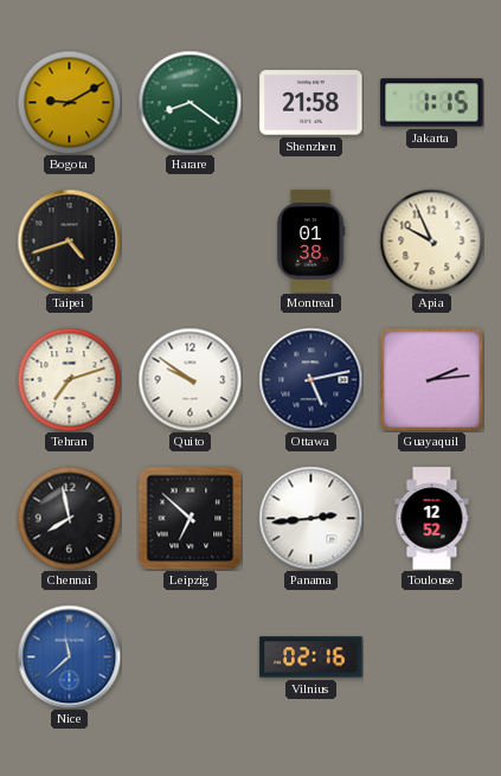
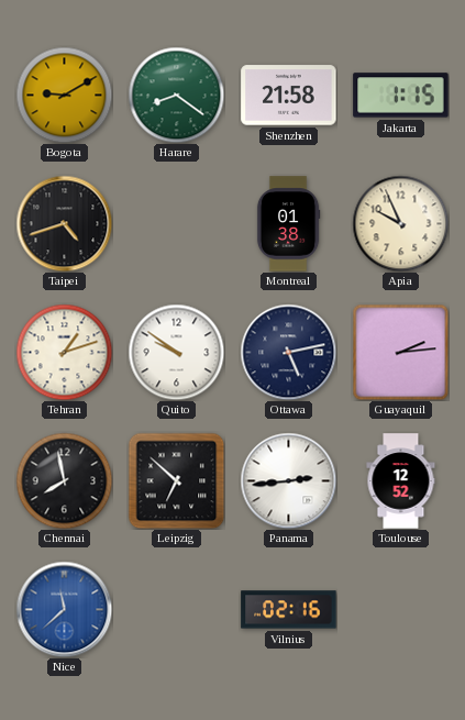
Tehran: 7:12 -> 1:12
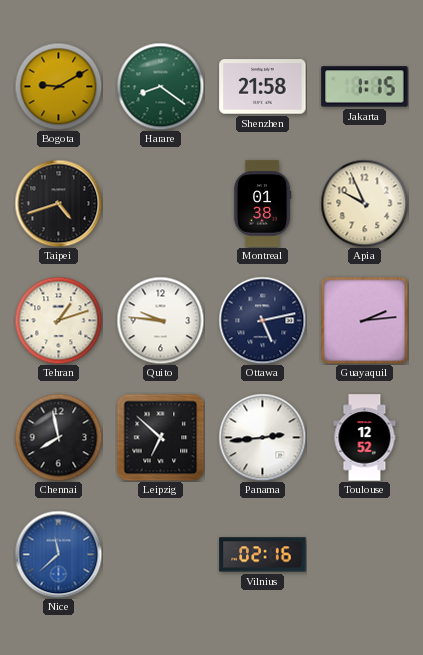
Quito: 9:51 -> 9:46
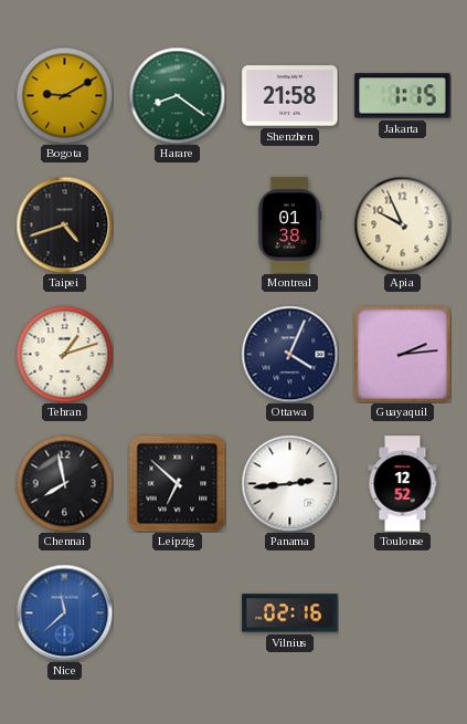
Quito: 9:46 -> none
Ottawa: 5:13 -> 4:04
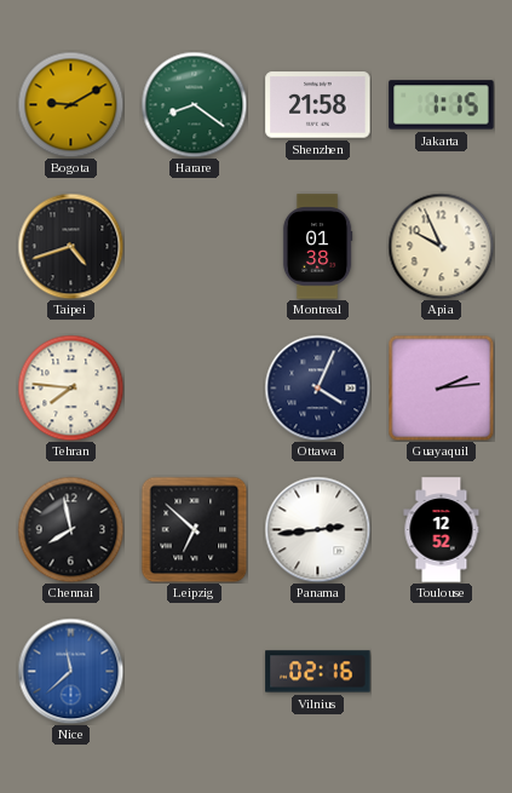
Tehran: 1:12 -> 7:46
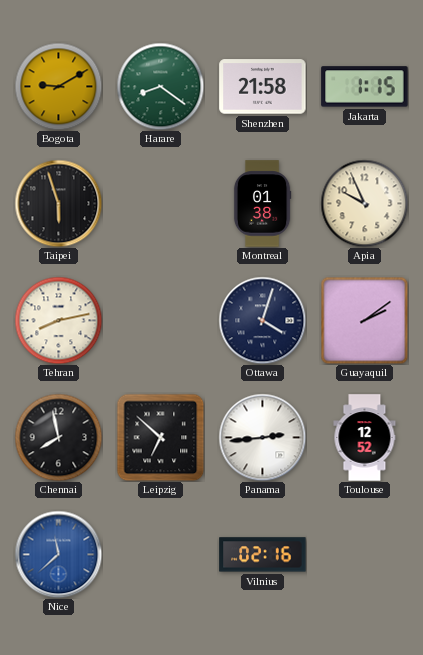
Taipei: 4:42 -> 5:57
Tehran: 7:46 -> 8:13
Ottawa: 4:04 -> 4:03
Guayaquil: 2:14 -> 2:09
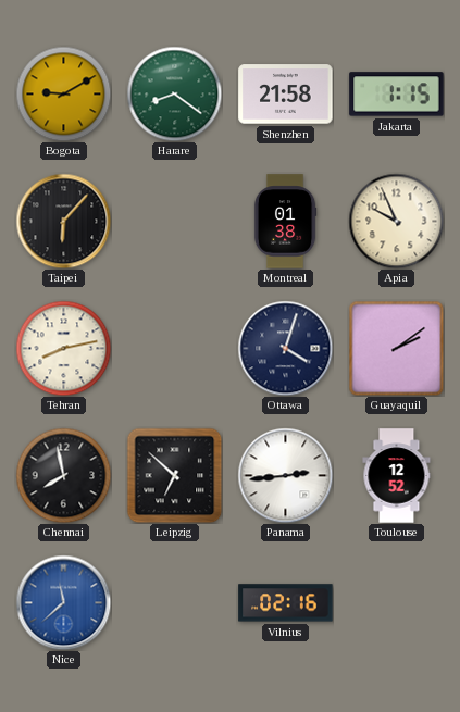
Taipei: 5:57 -> 6:07
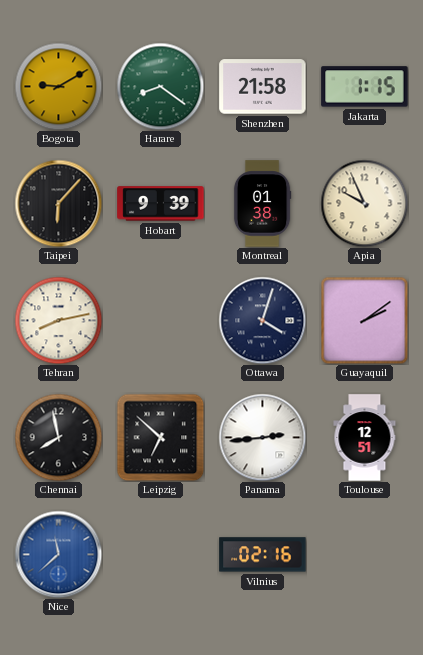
Hobart: none -> 9:39
Toulouse: 12:52 -> 12:51
